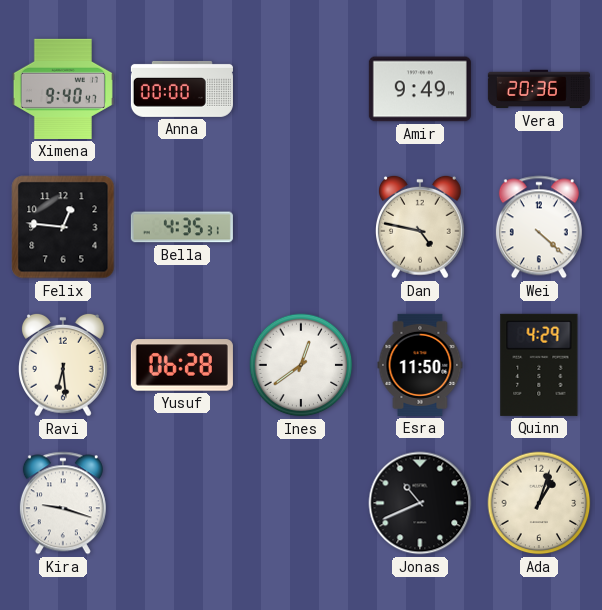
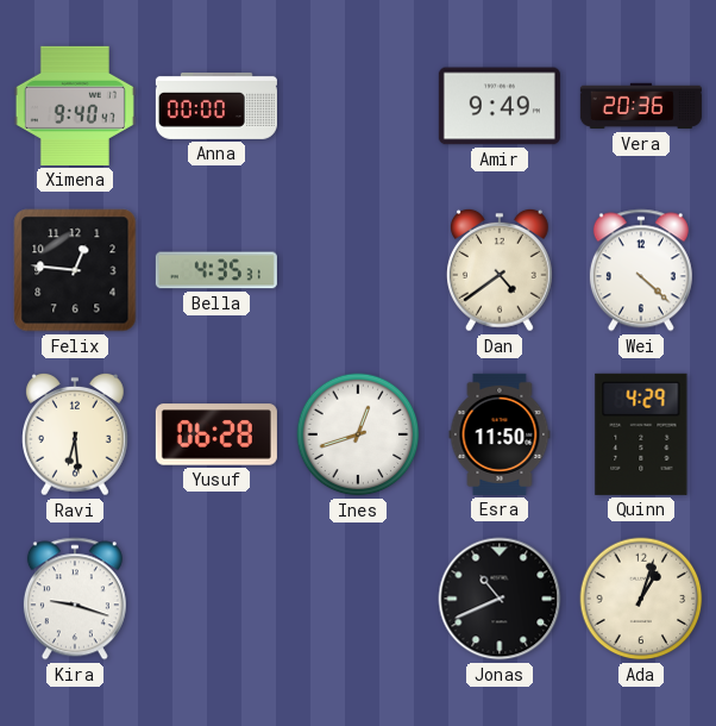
Dan: 4:47 -> 4:39
Ines: 12:39 -> 12:42
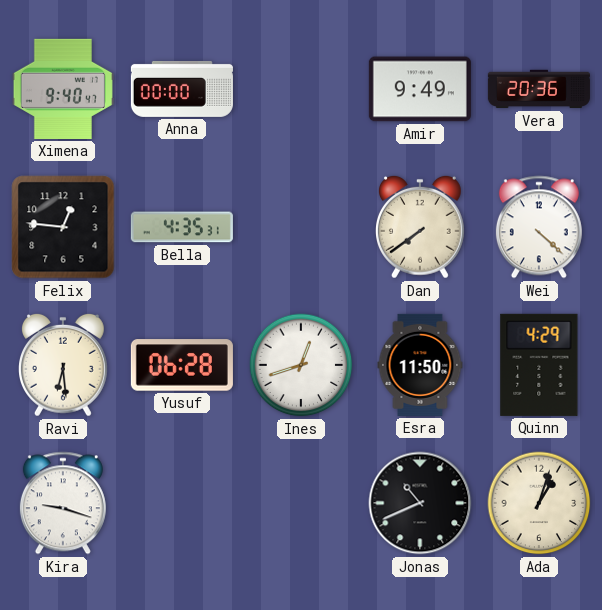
Dan: 4:39 -> 7:39
